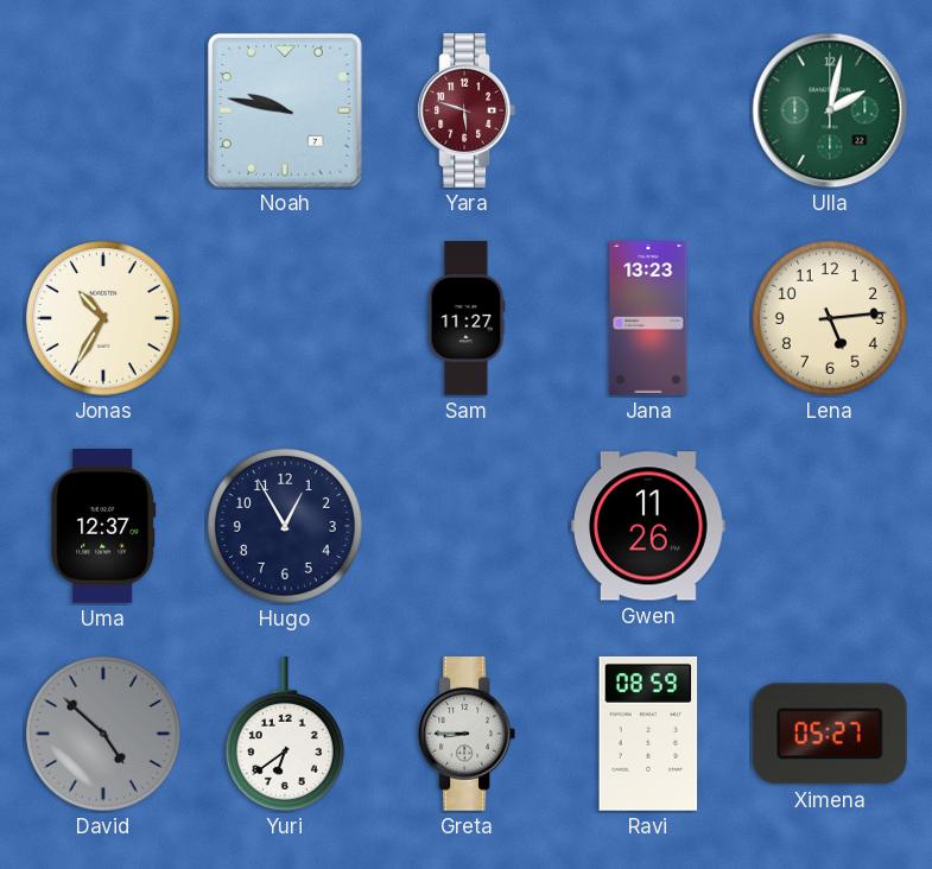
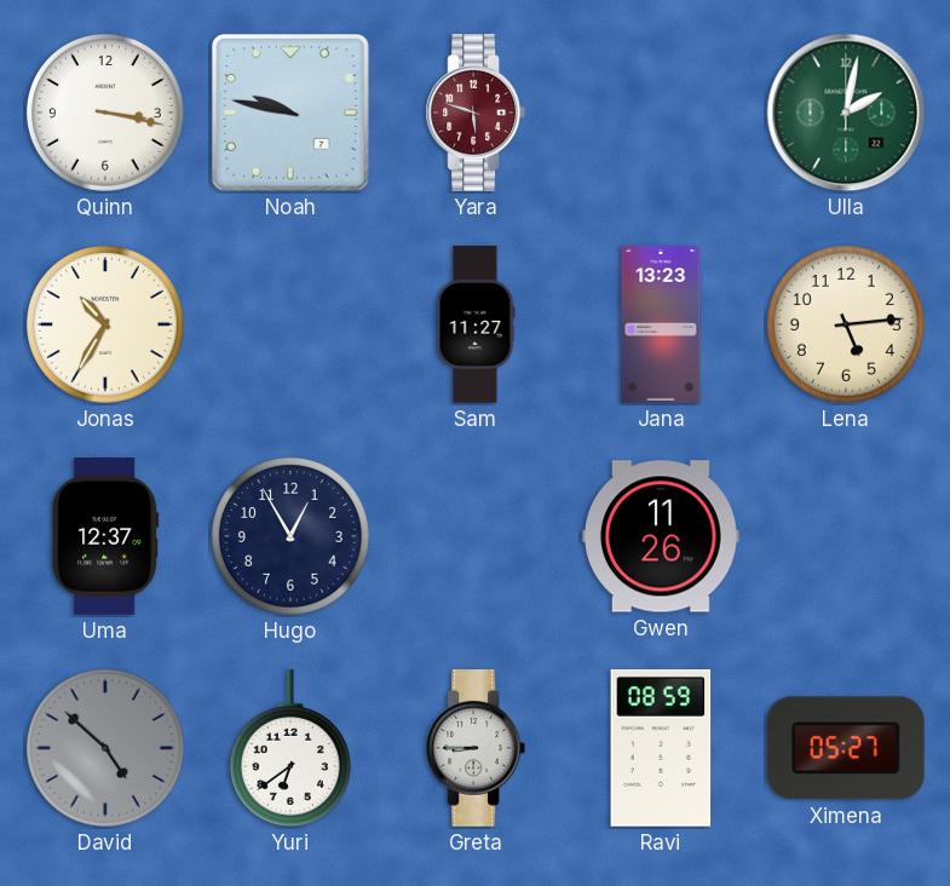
Quinn: none -> 3:17
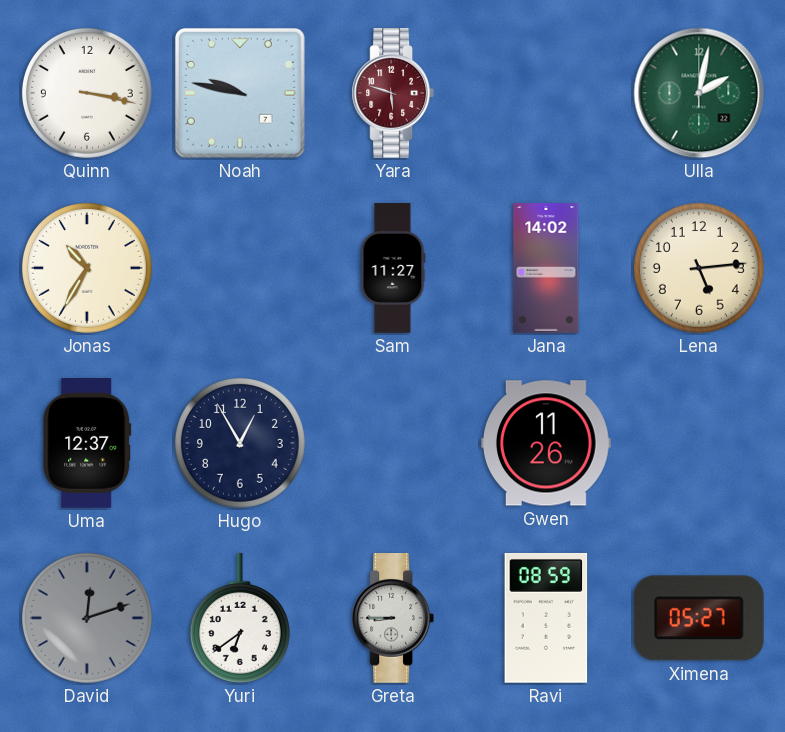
Jana: 13:23 -> 14:02
David: 4:52 -> 12:12
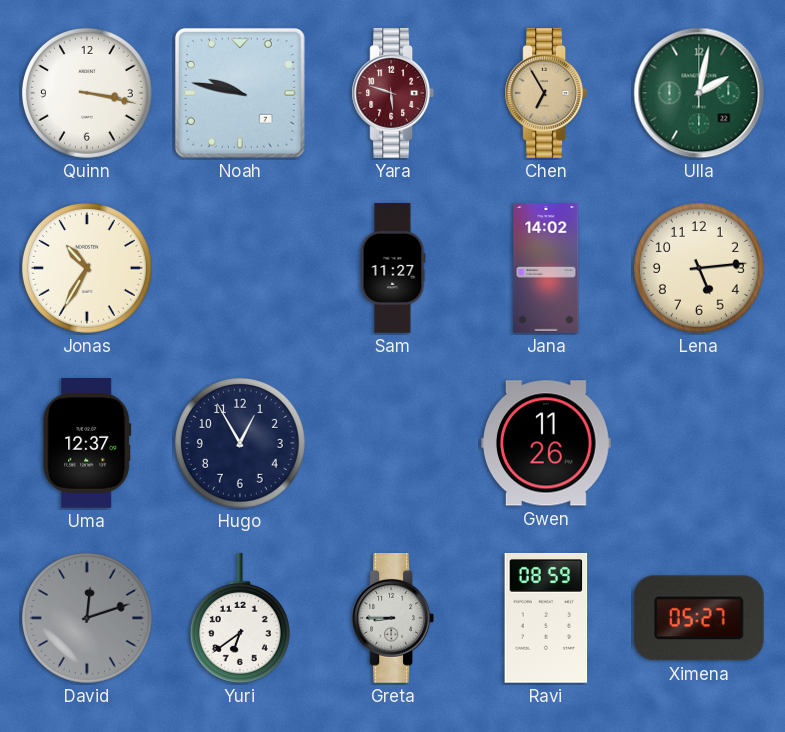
Chen: none -> 6:55
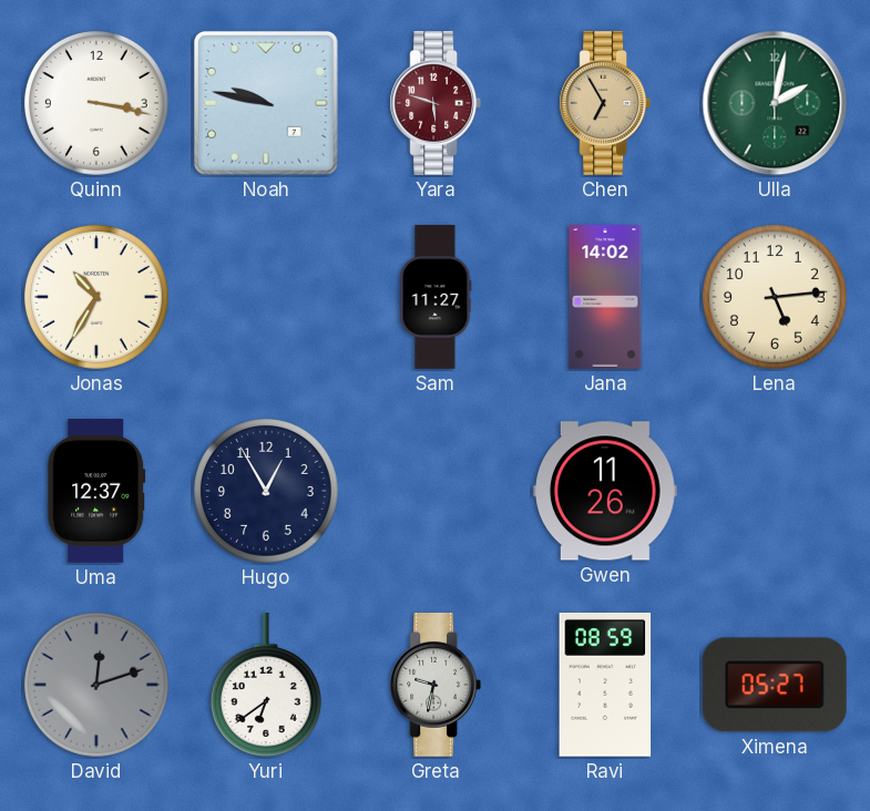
Greta: 8:45 -> 9:32
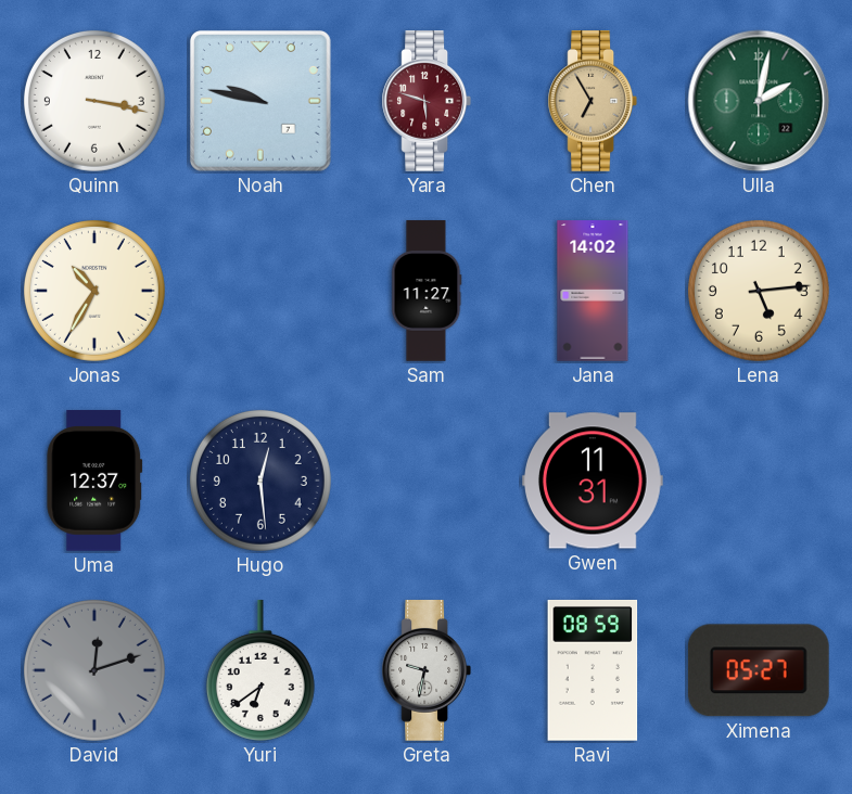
Hugo: 12:55 -> 12:29
Gwen: 11:26 -> 11:31
